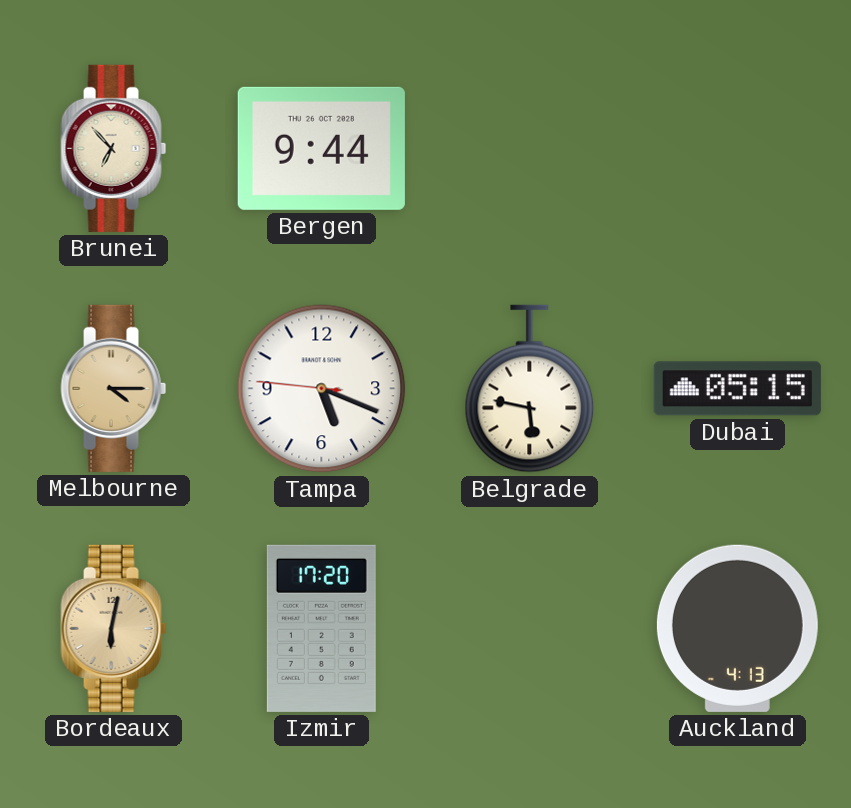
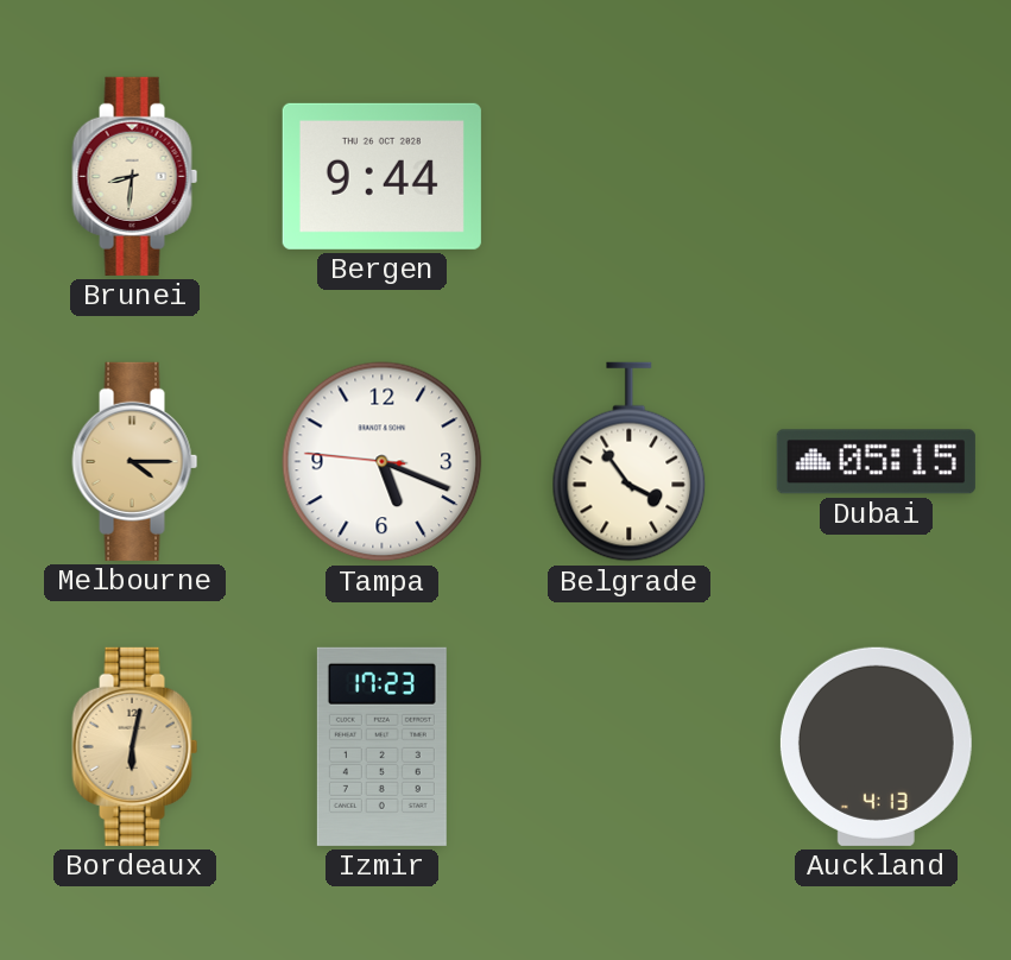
Brunei: 6:53 -> 8:31
Belgrade: 5:47 -> 3:54
Izmir: 17:20 -> 17:23
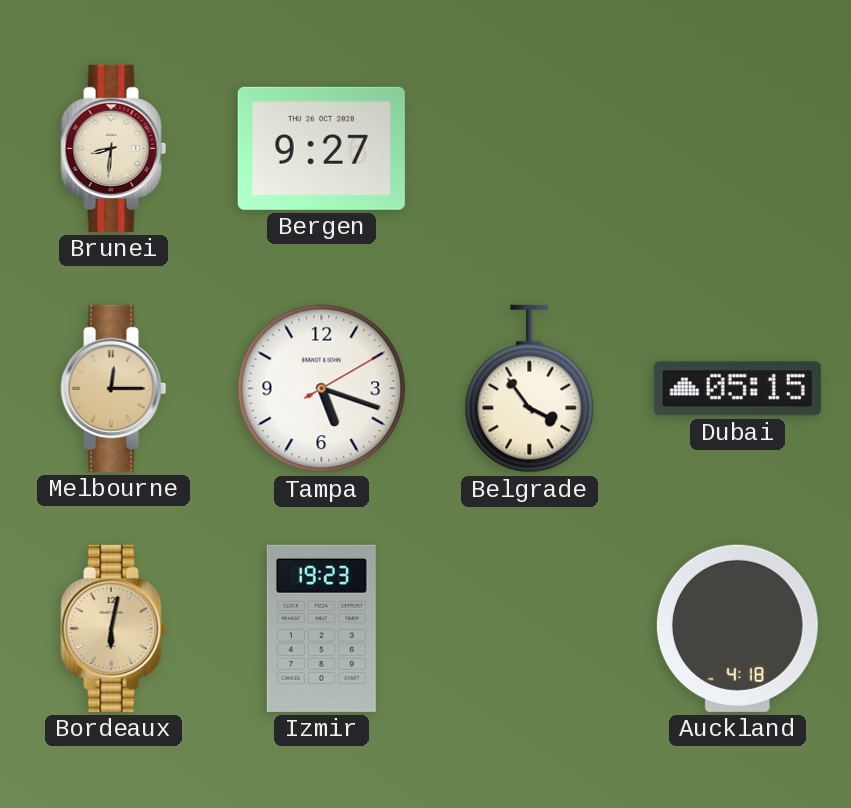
Bergen: 9:44 -> 9:27
Melbourne: 4:15 -> 12:15
Tampa: 5:18:46 -> 5:18:10
Izmir: 17:23 -> 19:23
Auckland: 4:13 -> 4:18
